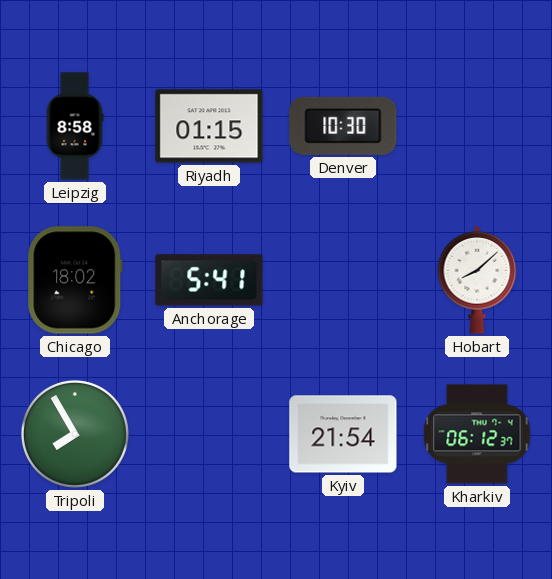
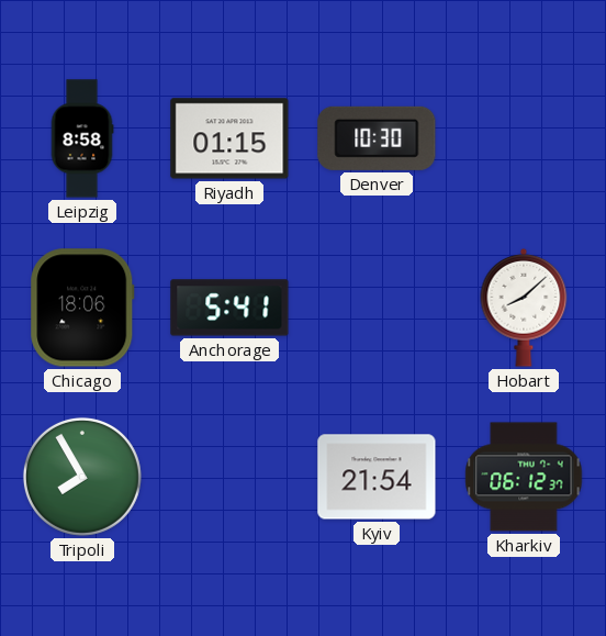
Chicago: 18:02 -> 18:06
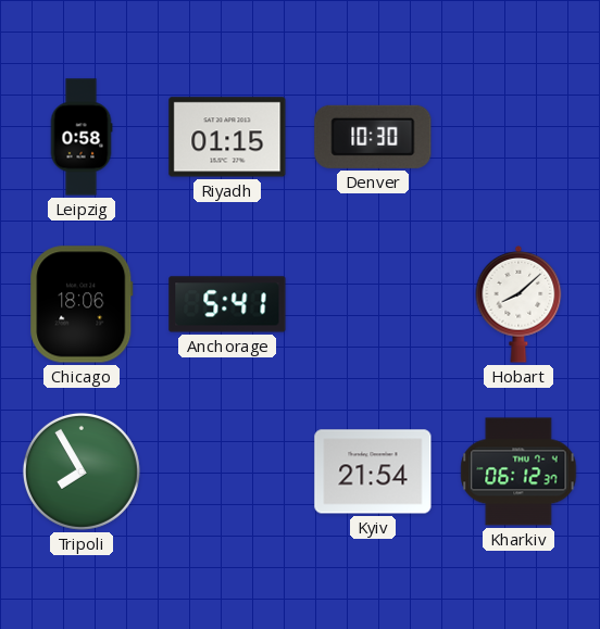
Leipzig: 8:58 -> 0:58
